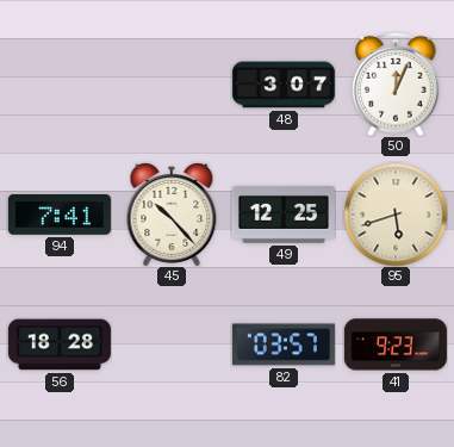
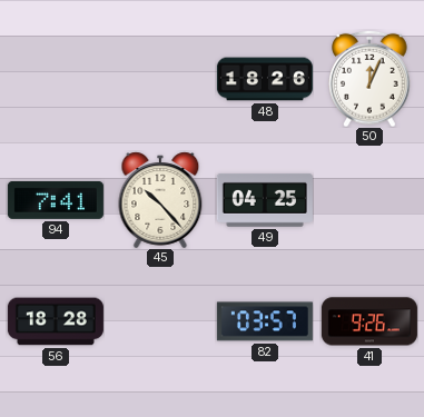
48: 3:07 -> 18:26
49: 12:25 -> 04:25
95: 5:42 -> none
41: 9:23 -> 9:26
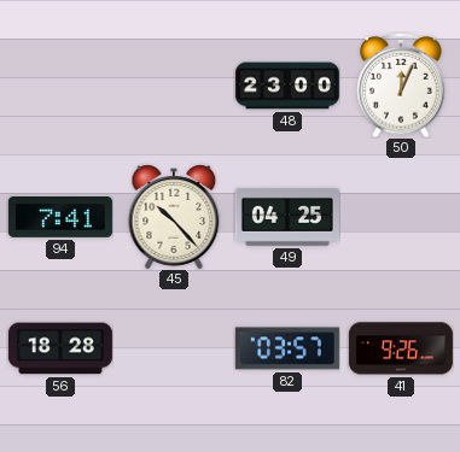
48: 18:26 -> 23:00
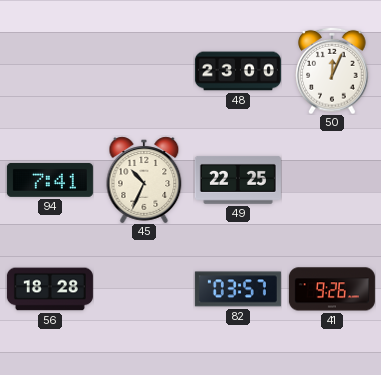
45: 10:23 -> 10:34
49: 04:25 -> 22:25
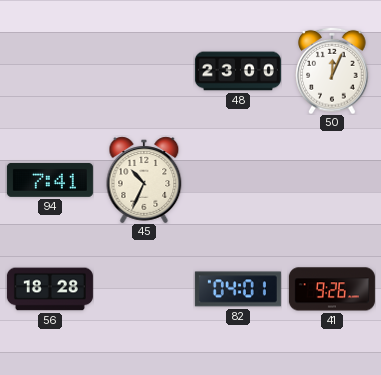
49: 22:25 -> none
82: 03:57 -> 04:01
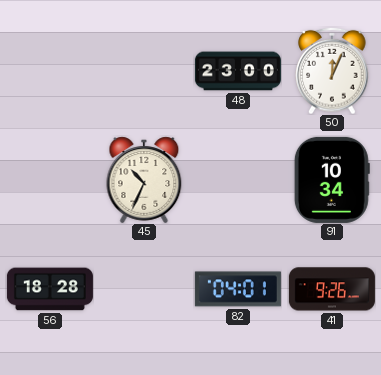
94: 7:41 -> none
91: none -> 10:34
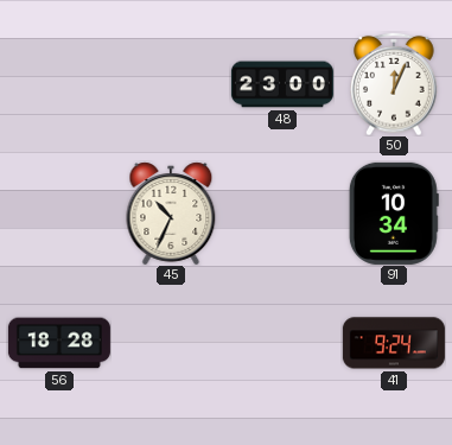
82: 04:01 -> none
41: 9:26 -> 9:24
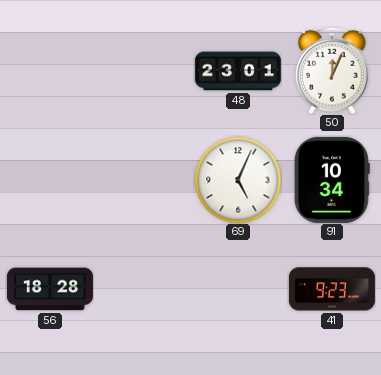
48: 23:00 -> 23:01
45: 10:34 -> none
69: none -> 5:04
41: 9:24 -> 9:23
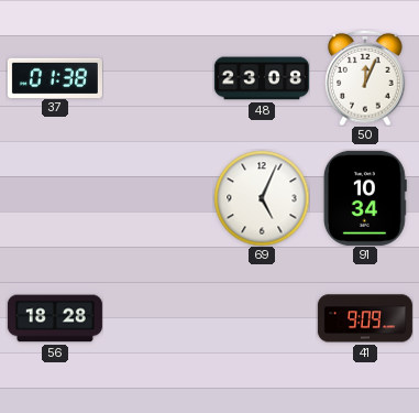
37: none -> 01:38
48: 23:01 -> 23:08
41: 9:23 -> 9:09
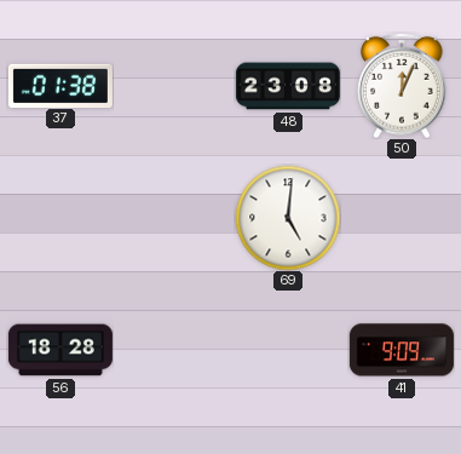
69: 5:04 -> 5:01
91: 10:34 -> none
